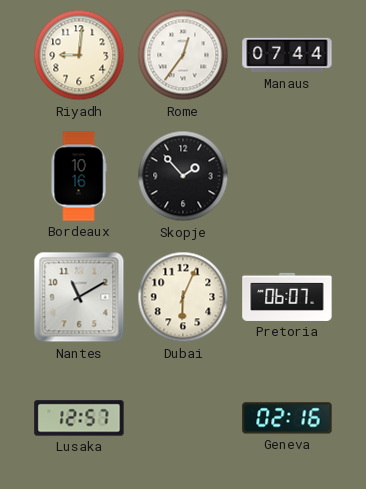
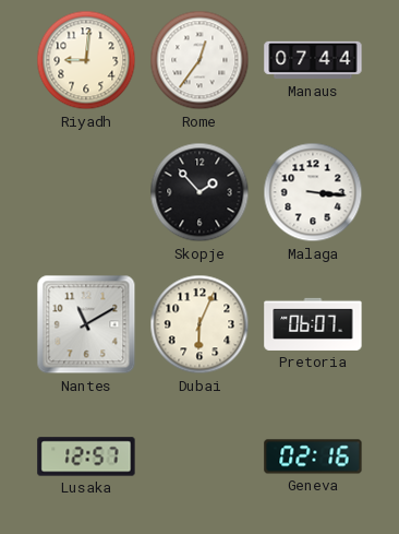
Bordeaux: 10:16 -> none
Malaga: none -> 3:16
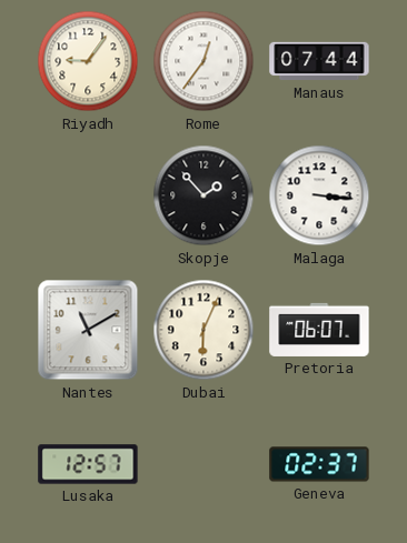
Riyadh: 9:01 -> 9:06
Geneva: 02:16 -> 02:37
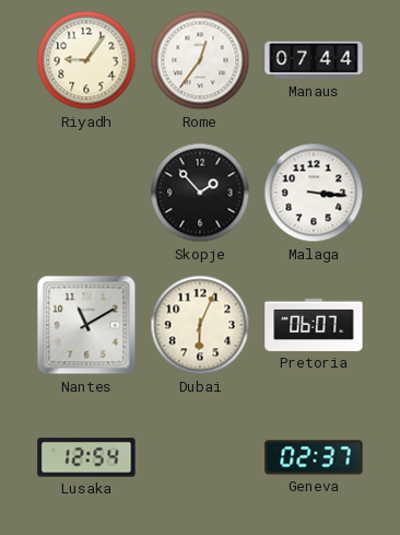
Lusaka: 12:57 -> 12:54
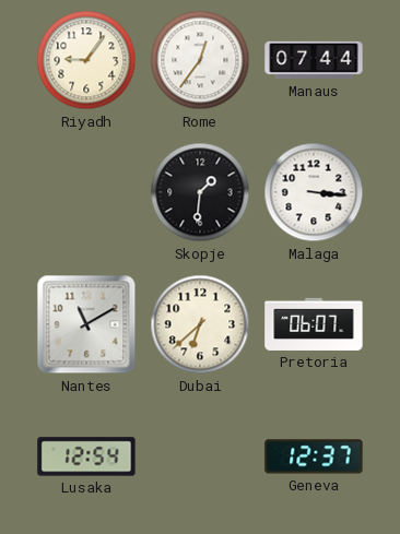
Skopje: 1:53 -> 1:31
Dubai: 6:04 -> 6:38
Geneva: 02:37 -> 12:37
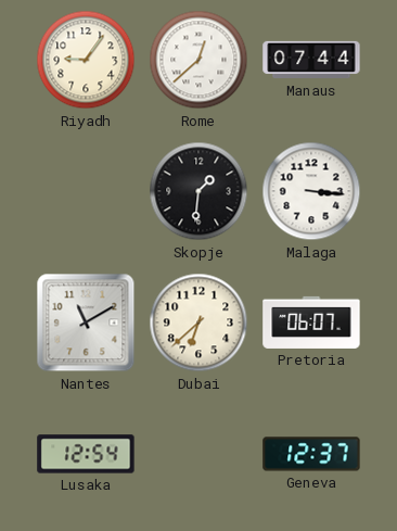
Rome: 12:36 -> 12:38
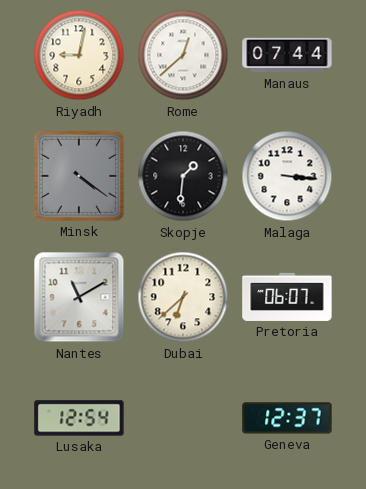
Riyadh: 9:06 -> 9:02
Minsk: none -> 4:21
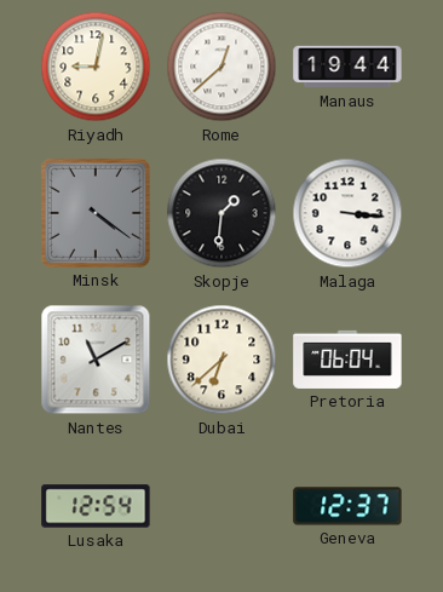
Manaus: 07:44 -> 19:44
Pretoria: 06:07 -> 06:04
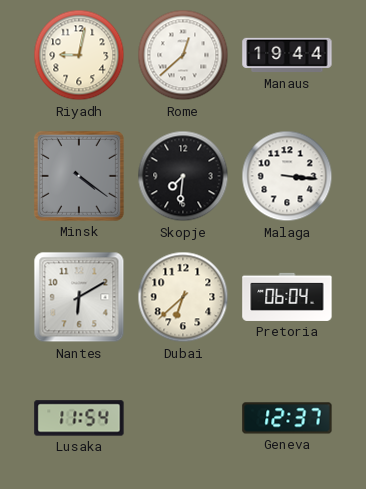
Skopje: 1:31 -> 7:31
Nantes: 11:10 -> 6:10
Lusaka: 12:54 -> 11:54
